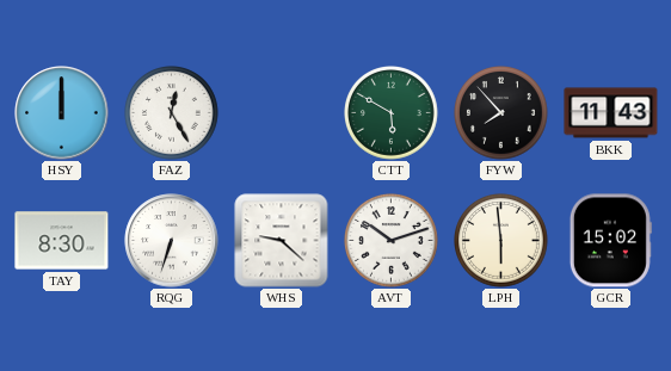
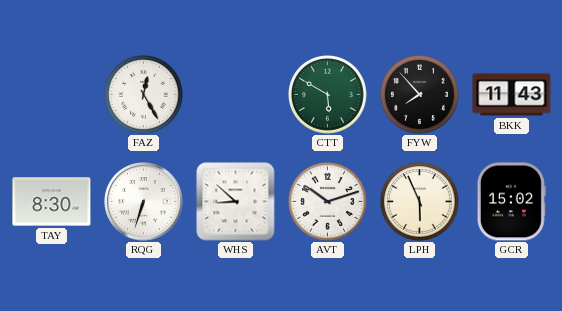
HSY: 12:00 -> none
WHS: 9:22 -> 8:52
LPH: 5:59 -> 5:56
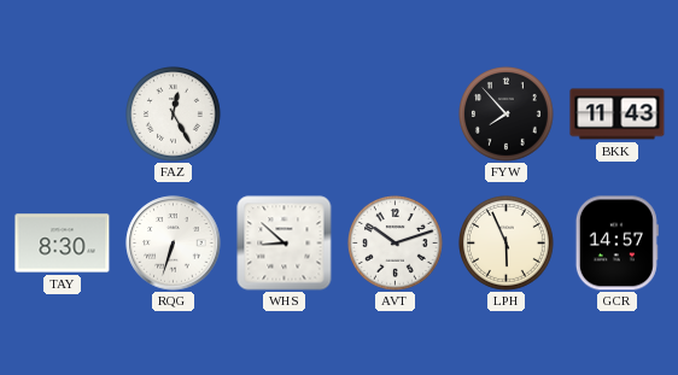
CTT: 5:50 -> none
GCR: 15:02 -> 14:57
